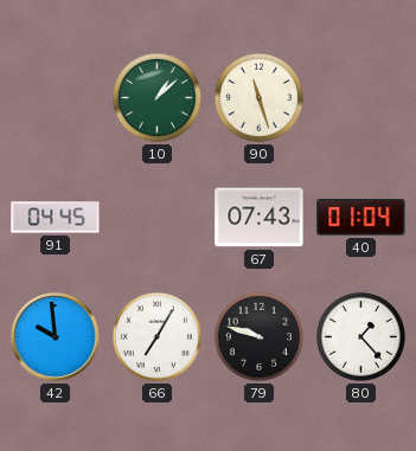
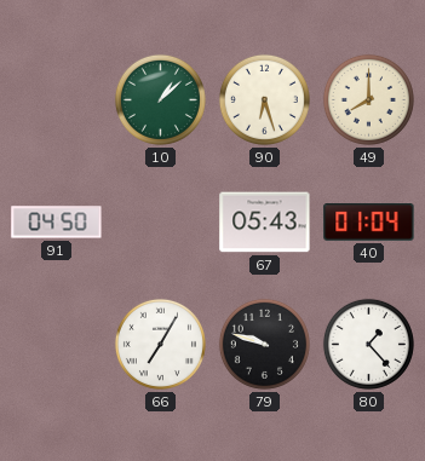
90: 11:27 -> 6:27
49: none -> 8:00
91: 04:45 -> 04:50
67: 07:43 -> 05:43
42: 9:59 -> none
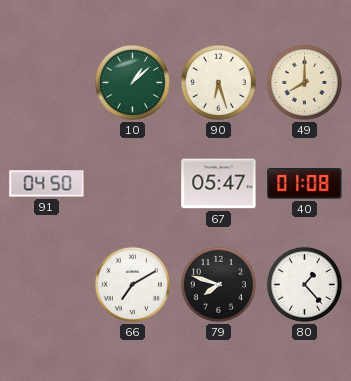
67: 05:43 -> 05:47
40: 01:04 -> 01:08
66: 7:05 -> 7:10
79: 9:48 -> 7:48
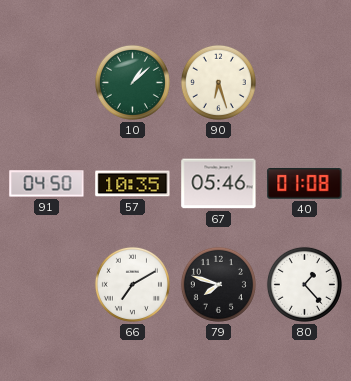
49: 8:00 -> none
57: none -> 10:35
67: 05:47 -> 05:46
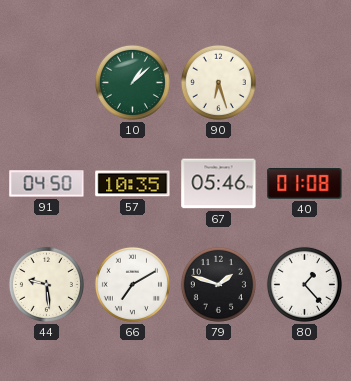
44: none -> 9:29
79: 7:48 -> 1:48
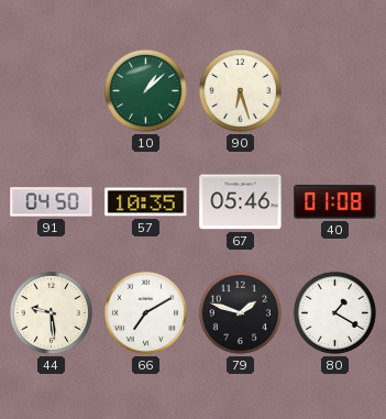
80: 1:23 -> 1:20
